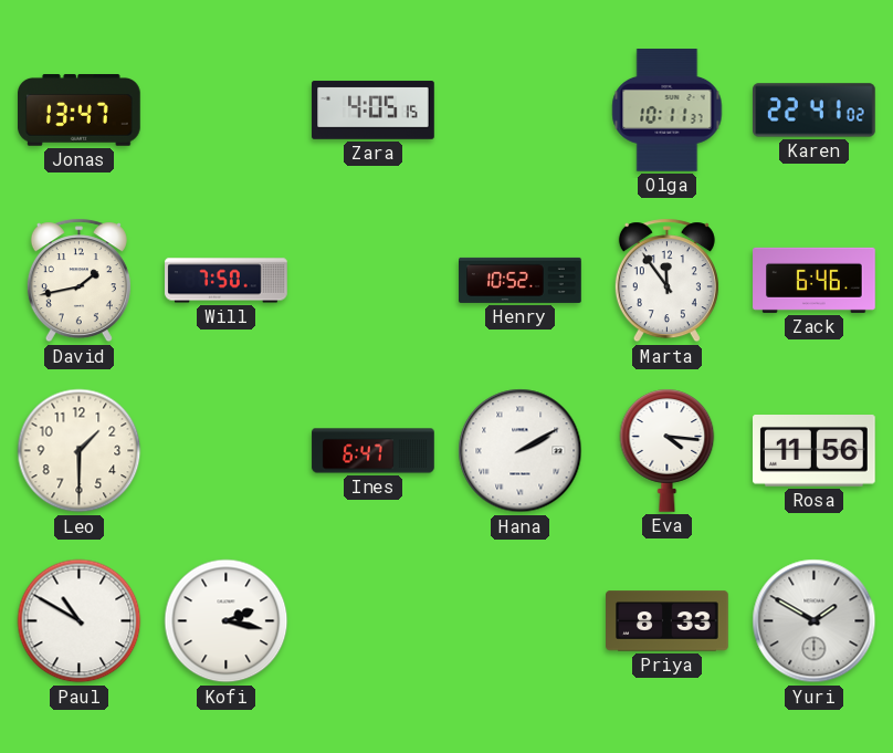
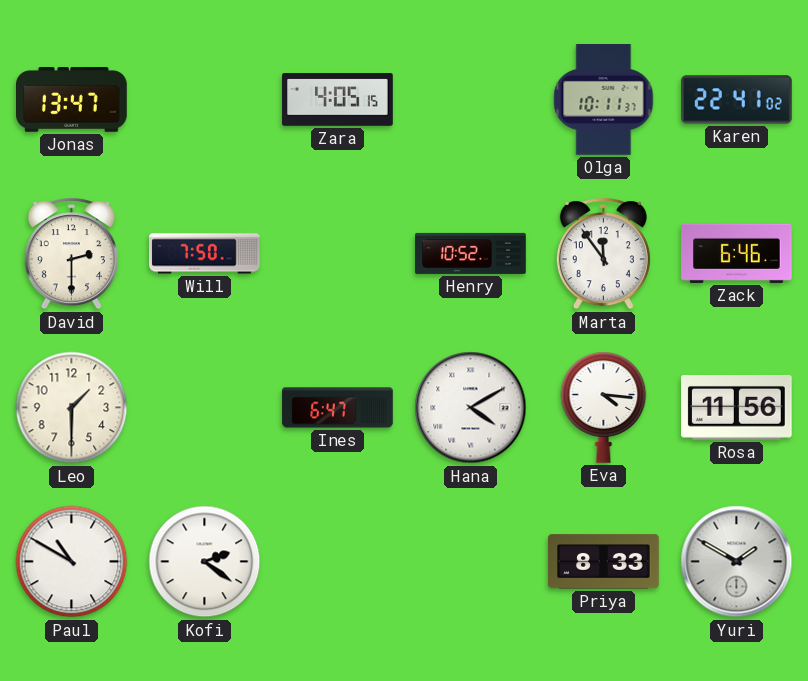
David: 1:43 -> 2:30
Hana: 2:10 -> 4:10
Kofi: 2:17 -> 2:21
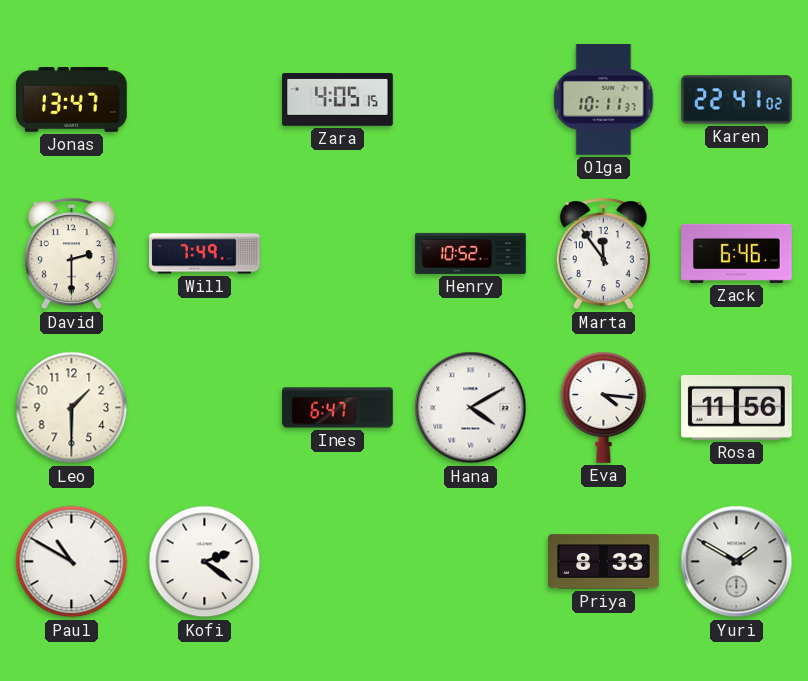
Will: 7:50 -> 7:49
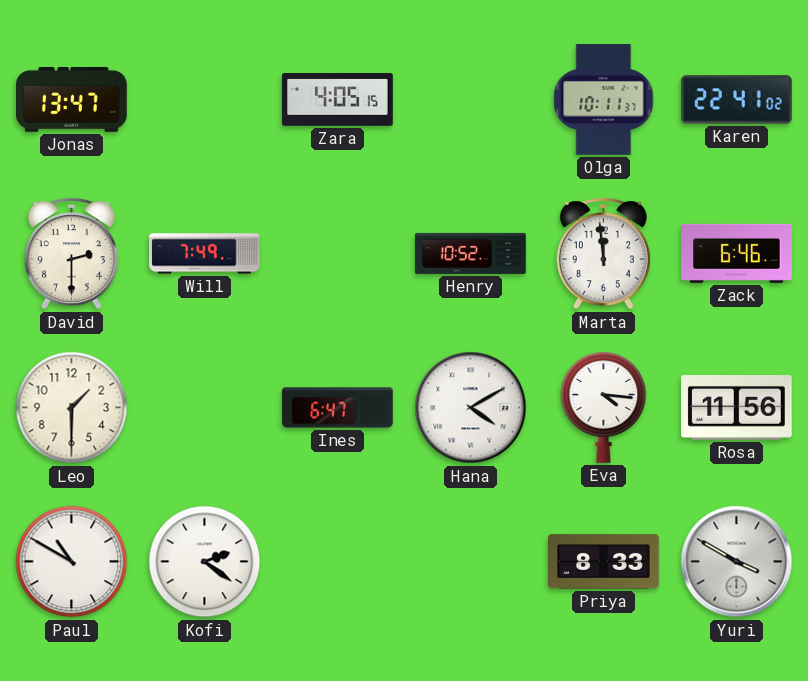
Marta: 11:54 -> 11:59
Yuri: 1:50 -> 3:50
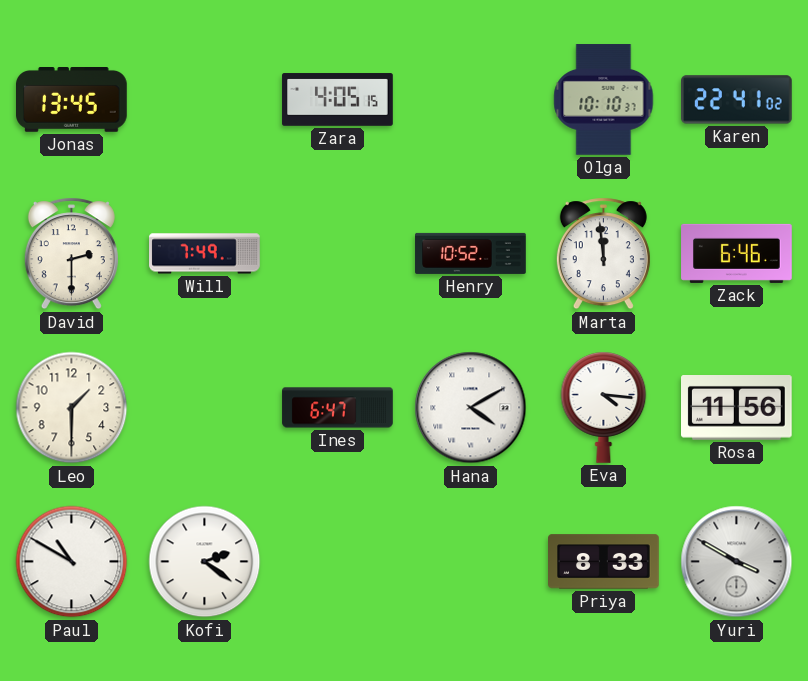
Jonas: 13:47 -> 13:45
Olga: 10:11 -> 10:10
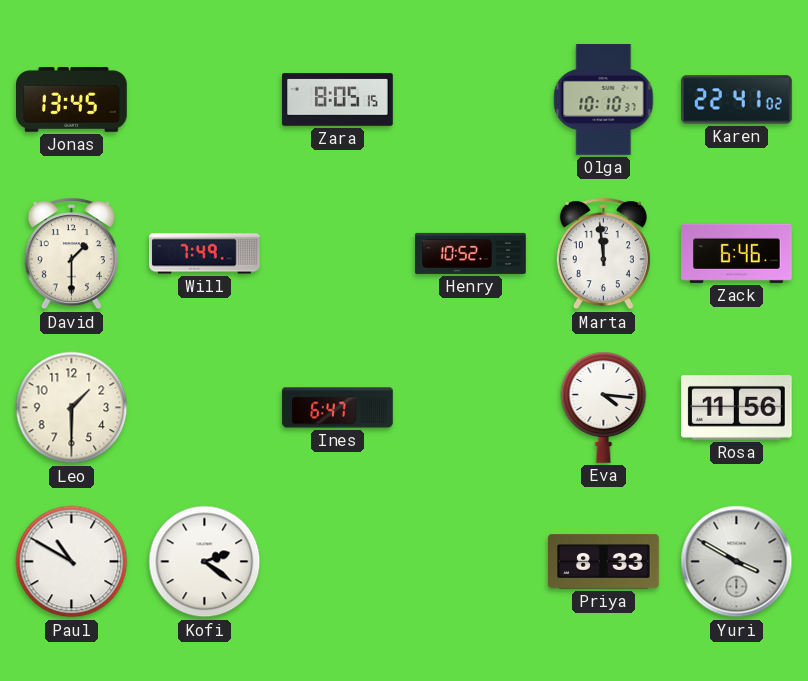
Zara: 4:05 -> 8:05
David: 2:30 -> 1:30
Hana: 4:10 -> none
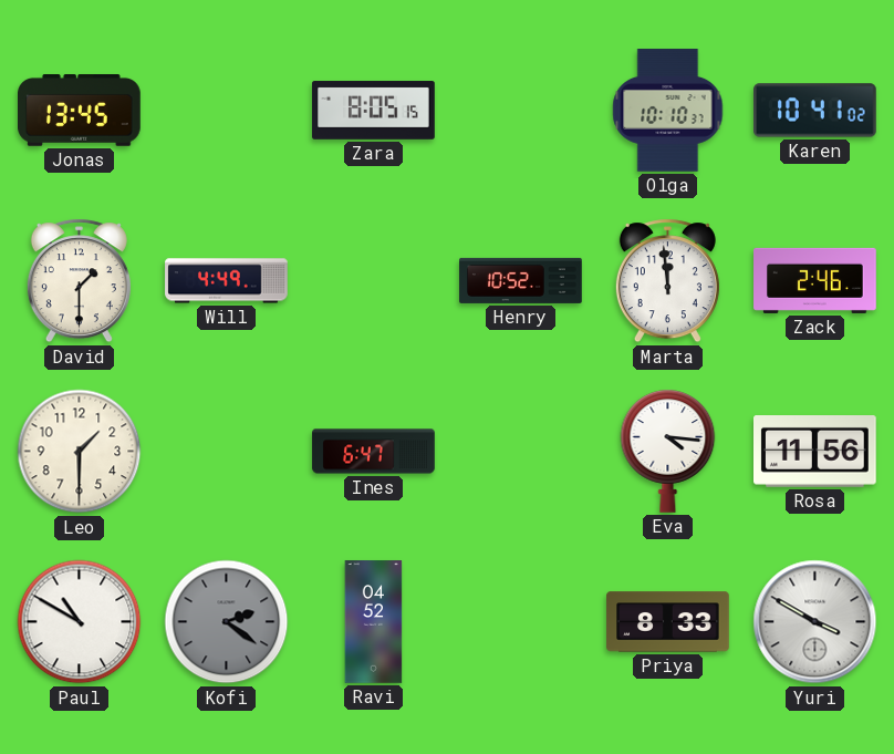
Karen: 22:41 -> 10:41
Will: 7:49 -> 4:49
Zack: 6:46 -> 2:46
Kofi dial: white -> grey
Ravi: none -> 04:52
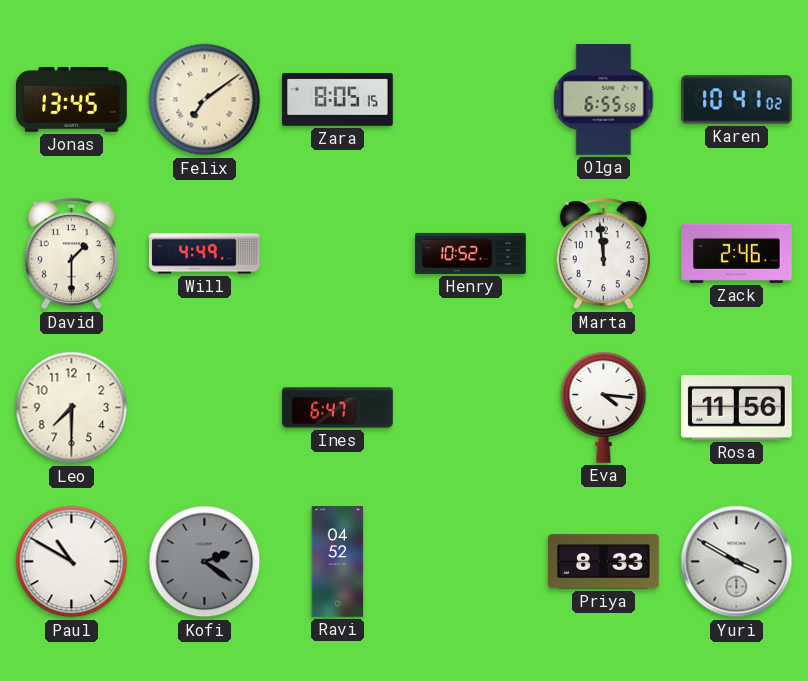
Felix: none -> 7:09
Olga: 10:10 -> 6:55
Leo: 1:30 -> 7:30
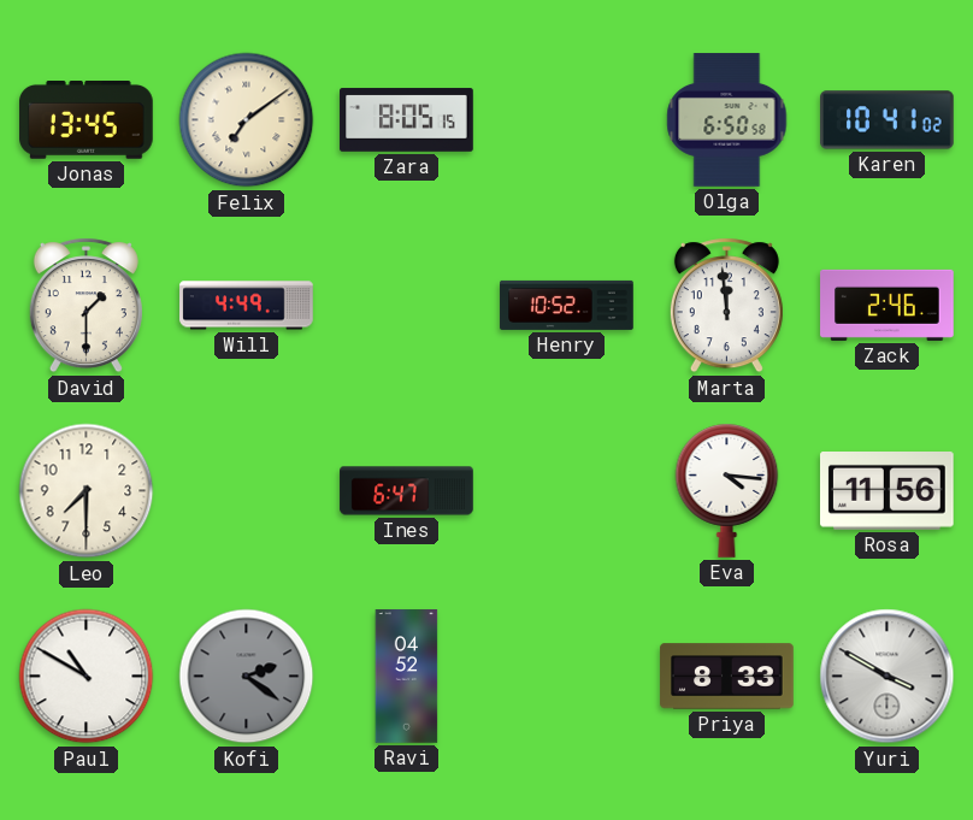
Olga: 6:55 -> 6:50
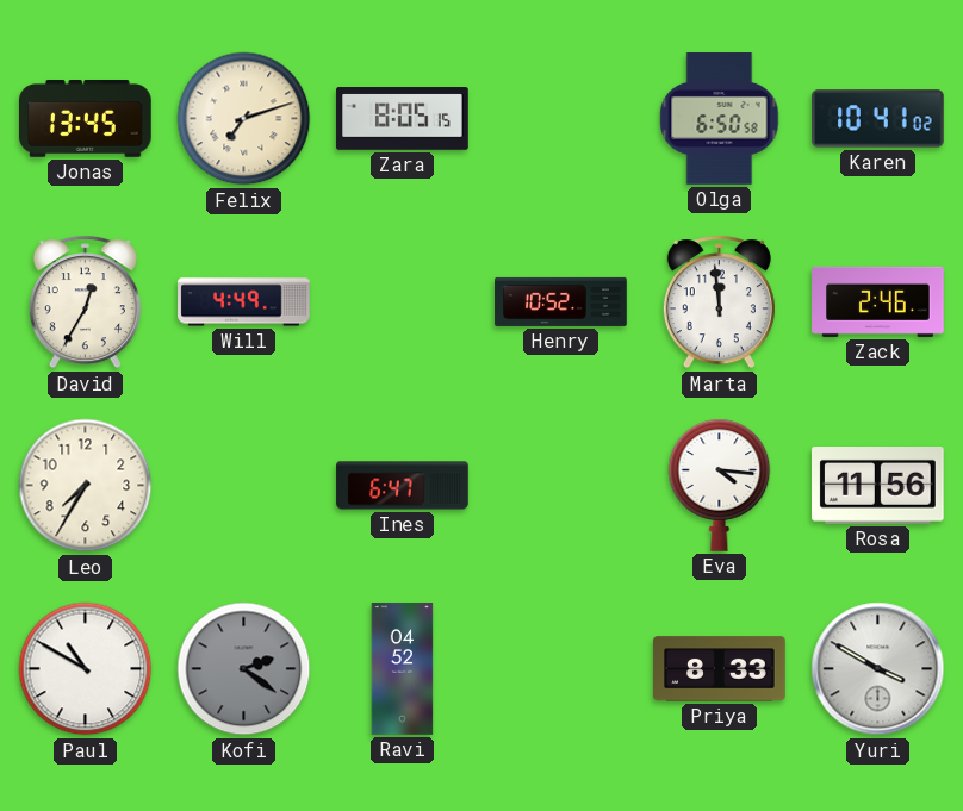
Felix: 7:09 -> 7:12
David: 1:30 -> 12:35
Leo: 7:30 -> 7:35
